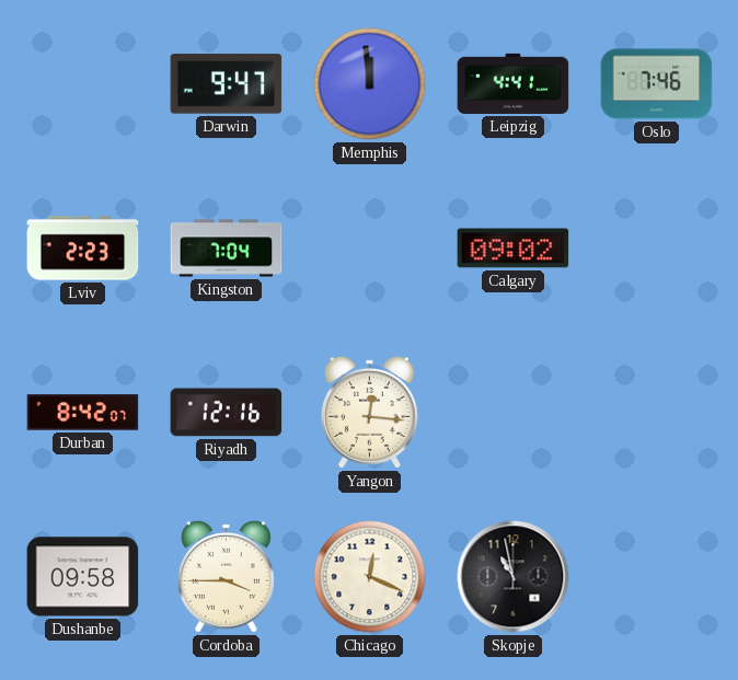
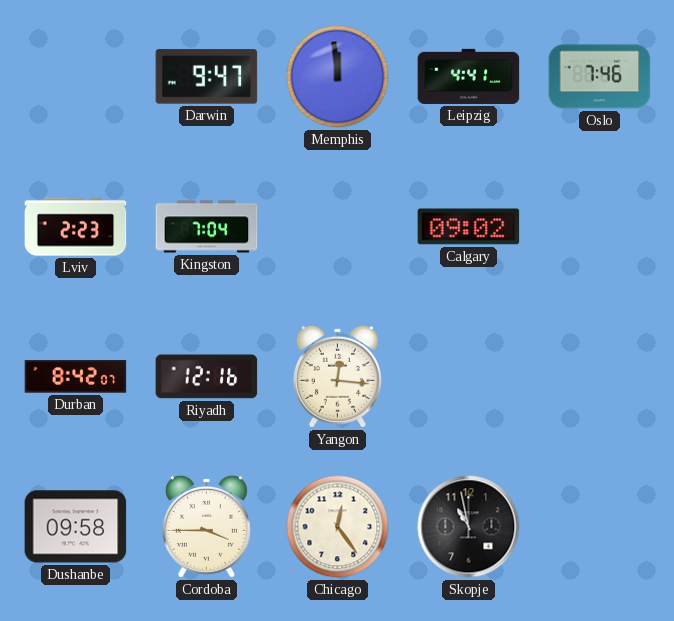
Chicago: 12:19 -> 12:24
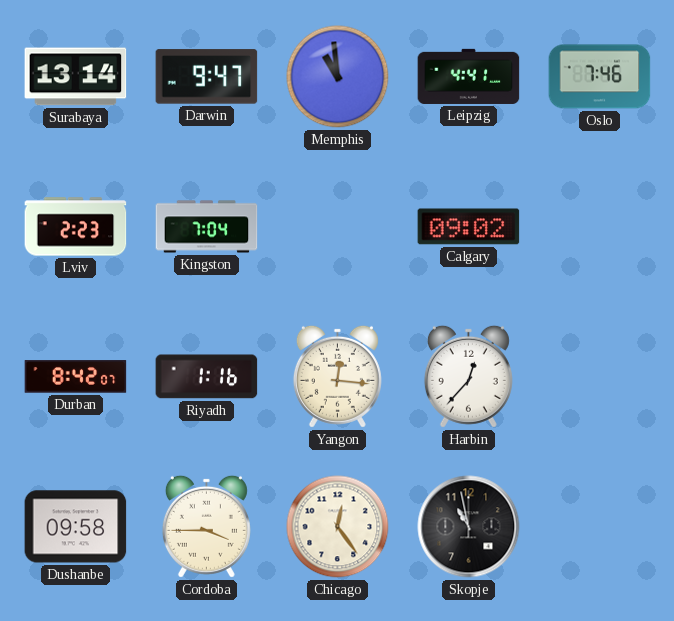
Surabaya: none -> 13:14
Memphis: 11:59 -> 10:59
Riyadh: 12:16 -> 1:16
Harbin: none -> 12:37
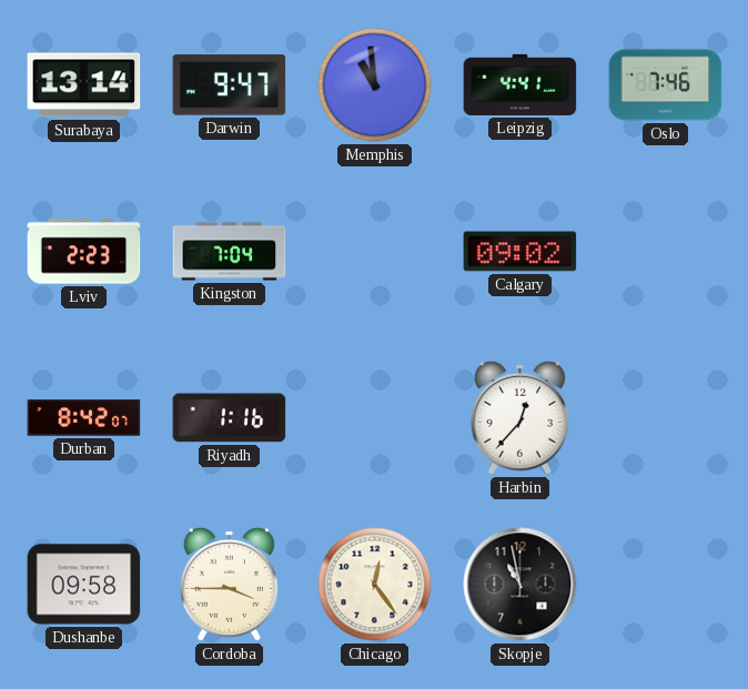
Yangon: 12:16 -> none
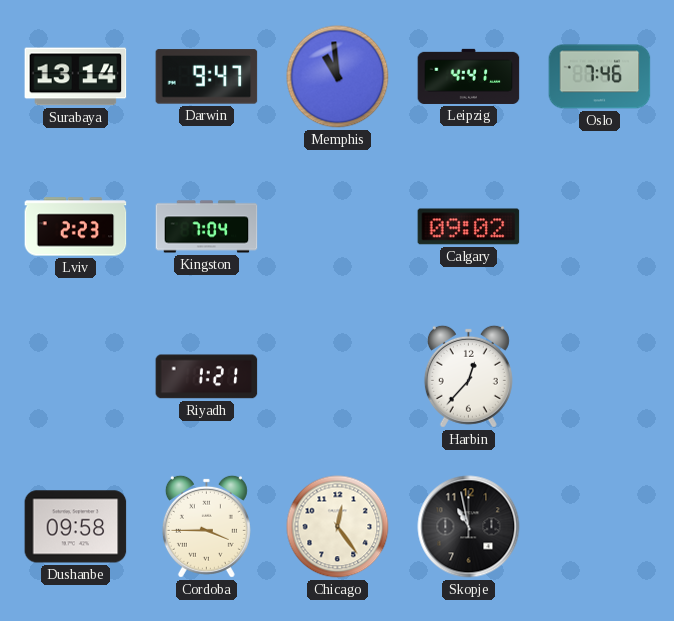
Durban: 8:42 -> none
Riyadh: 1:16 -> 1:21
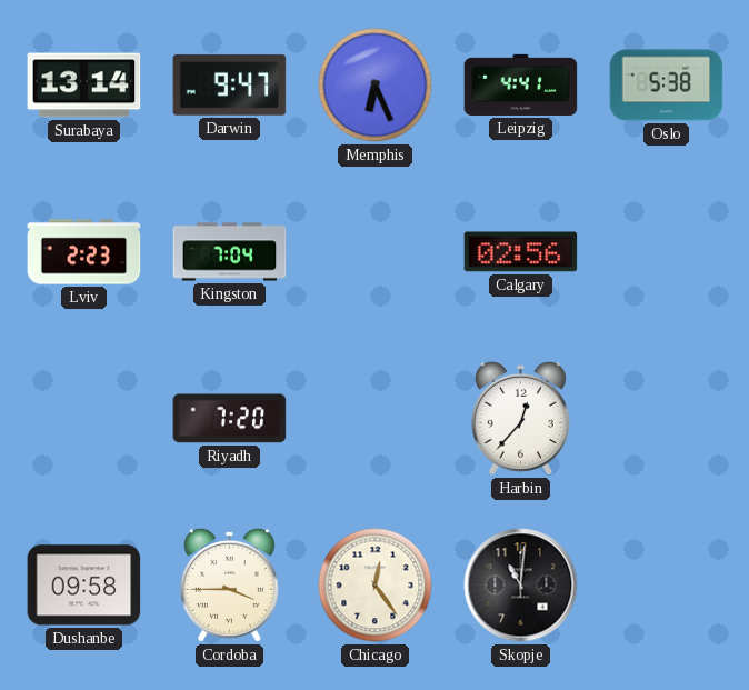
Memphis: 10:59 -> 6:26
Oslo: 7:46 -> 5:38
Calgary: 09:02 -> 02:56
Riyadh: 1:21 -> 7:20
Skopje: 10:58 -> 11:01
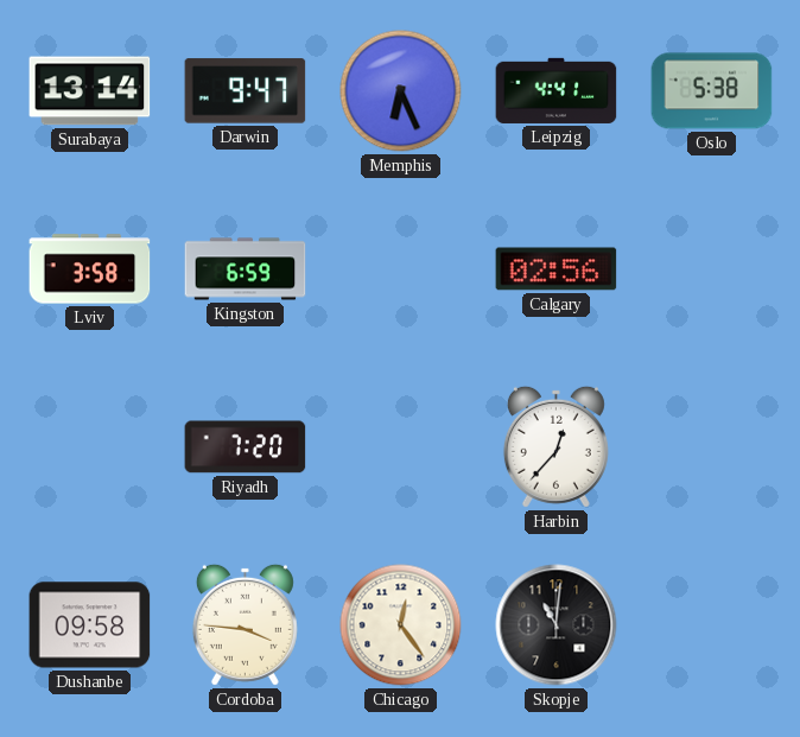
Lviv: 2:23 -> 3:58
Kingston: 7:04 -> 6:59
Cordoba: 3:45 -> 3:46
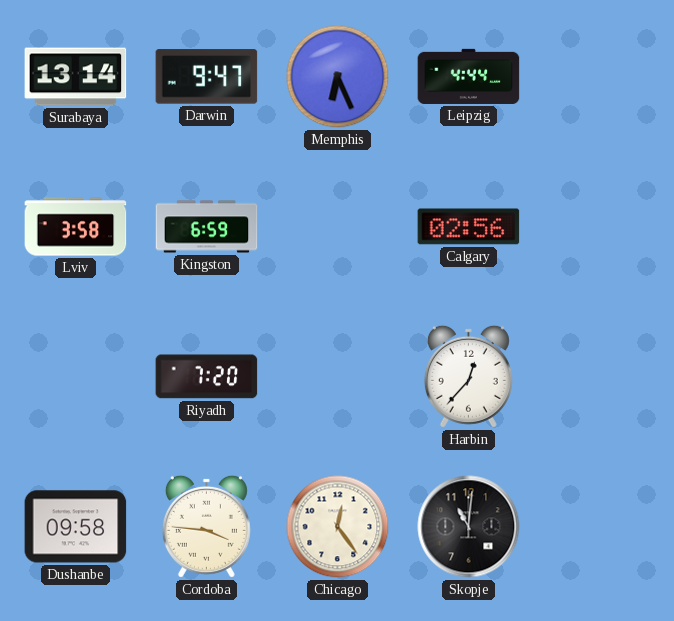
Leipzig: 4:41 -> 4:44
Oslo: 5:38 -> none
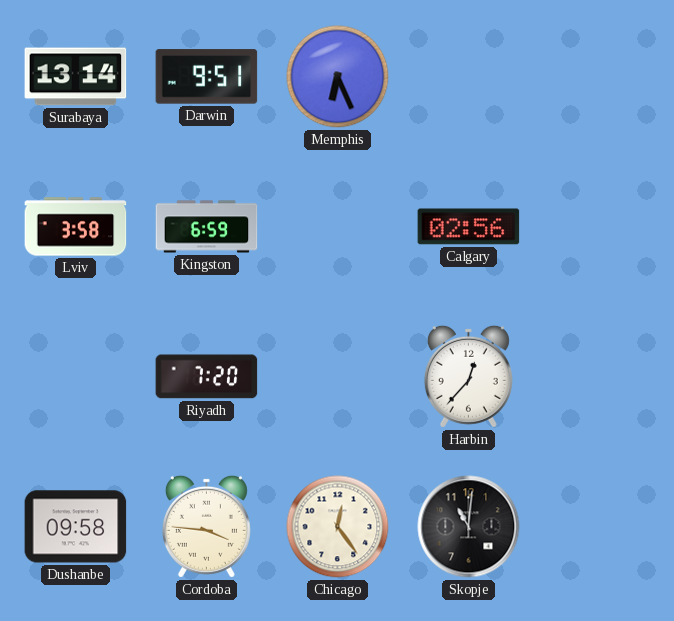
Darwin: 9:47 -> 9:51
Leipzig: 4:44 -> none
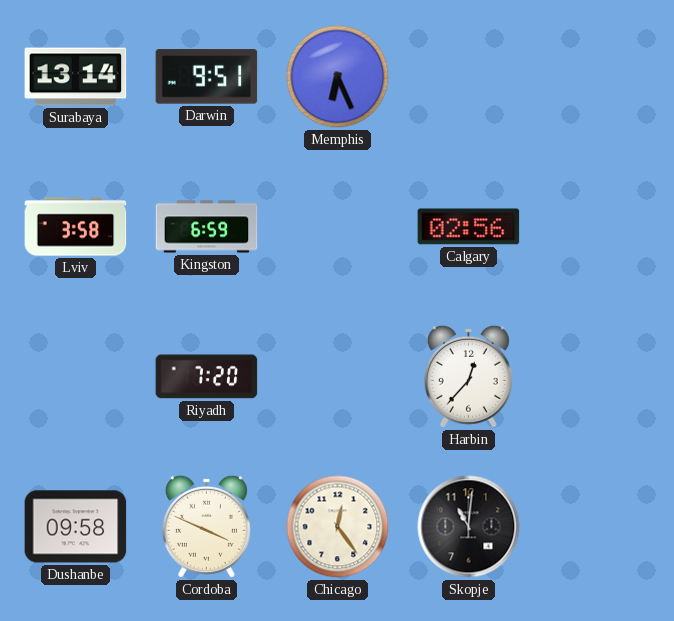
Cordoba: 3:46 -> 3:49
